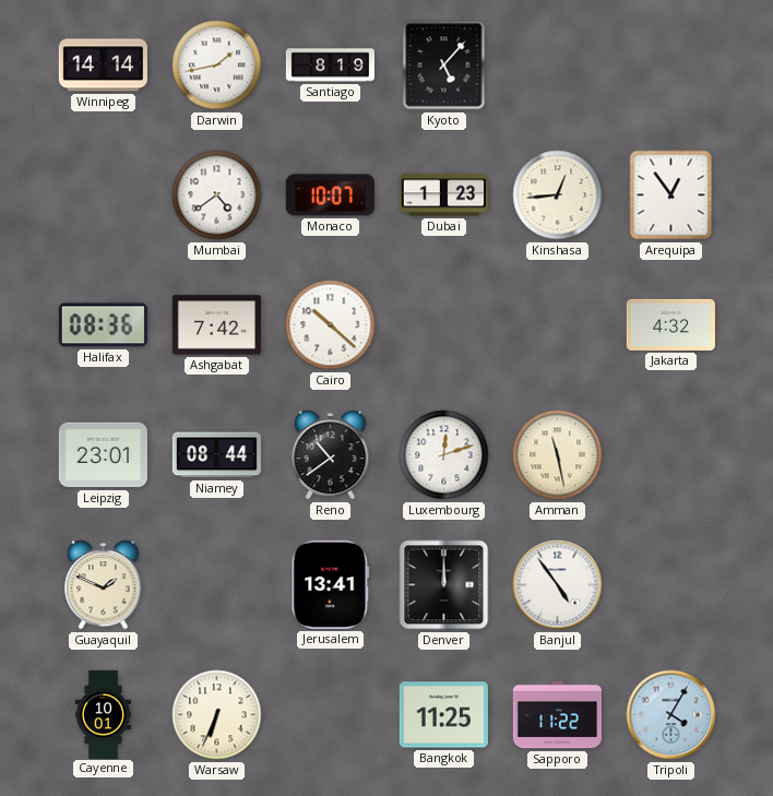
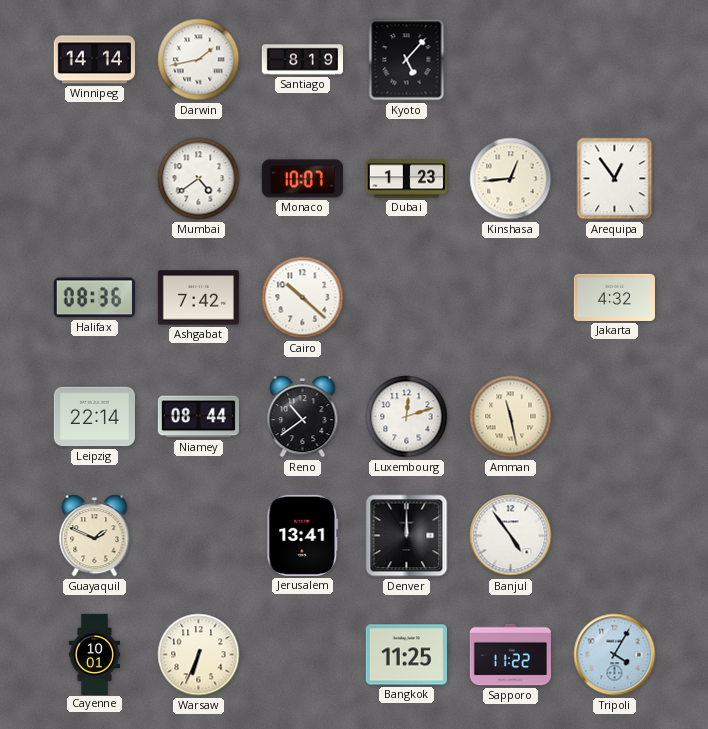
Leipzig: 23:01 -> 22:14
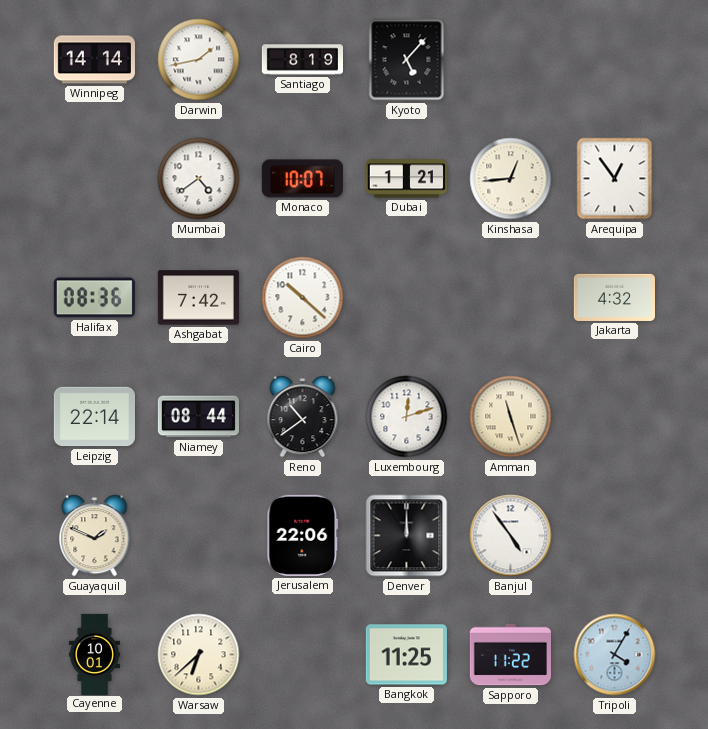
Dubai: 1:23 -> 1:21
Amman: 11:28 -> 11:27
Jerusalem: 13:41 -> 22:06
Warsaw: 6:34 -> 6:38
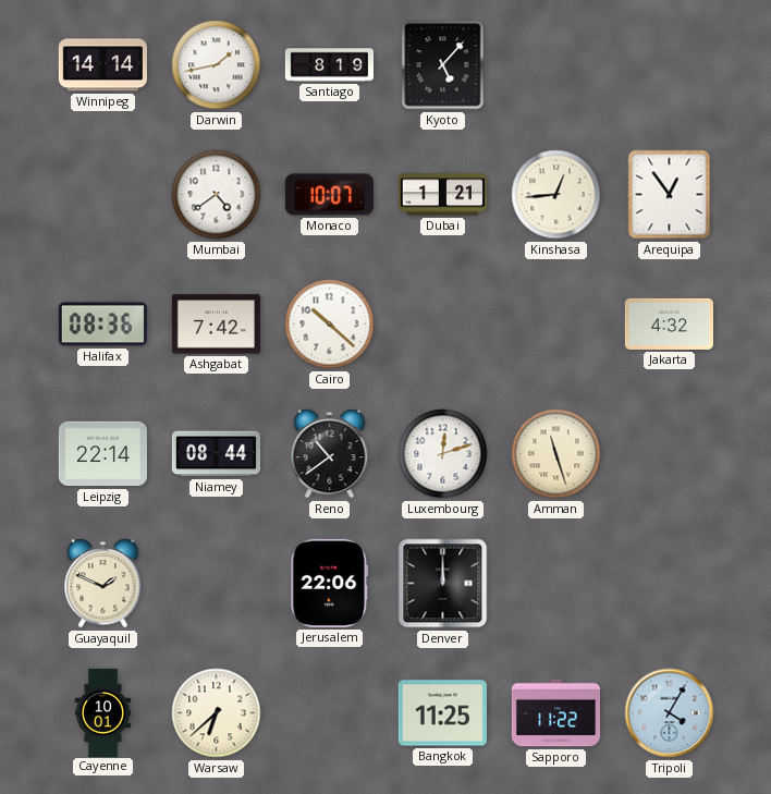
Banjul: 4:54 -> none
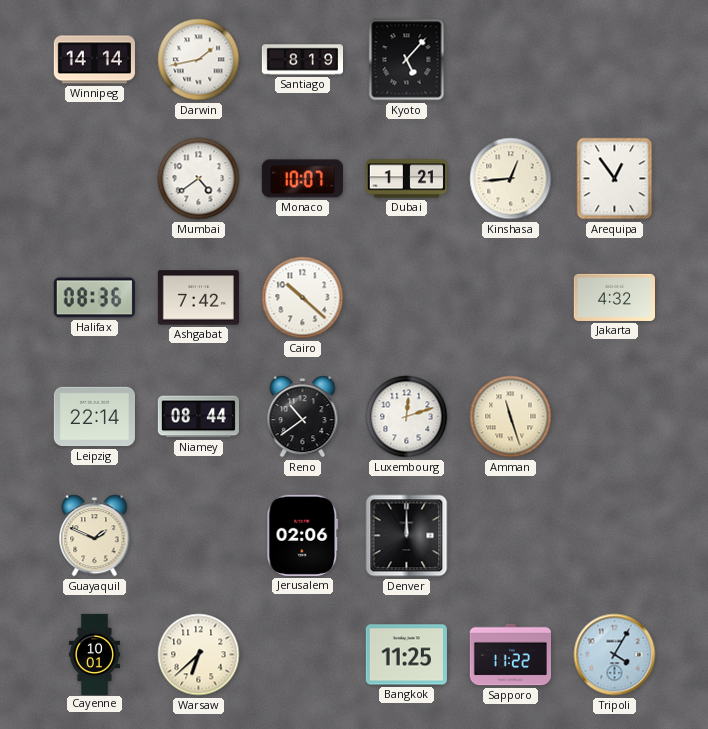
Jerusalem: 22:06 -> 02:06
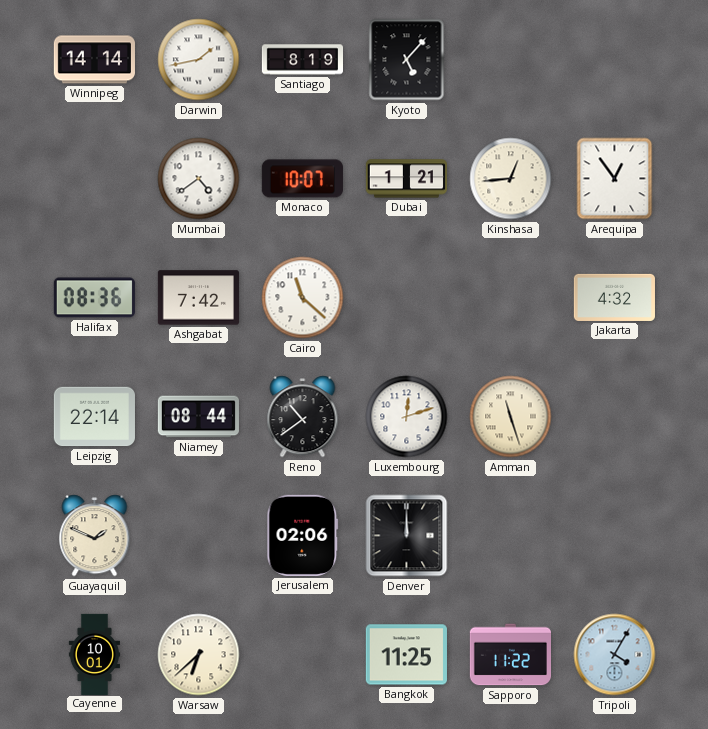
Cairo: 10:22 -> 11:22
